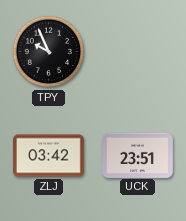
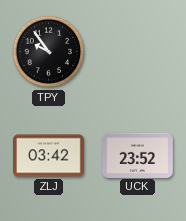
TPY: 9:56 -> 9:54
UCK: 23:51 -> 23:52
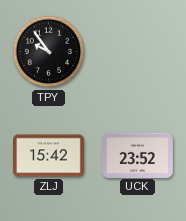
ZLJ: 03:42 -> 15:42
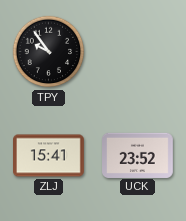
ZLJ: 15:42 -> 15:41
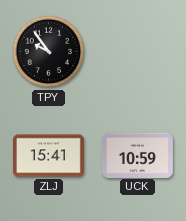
UCK: 23:52 -> 10:59
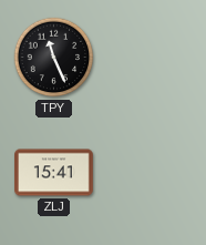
TPY: 9:54 -> 11:26
UCK: 10:59 -> none
